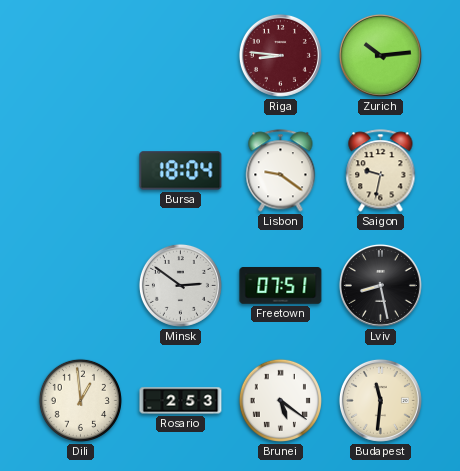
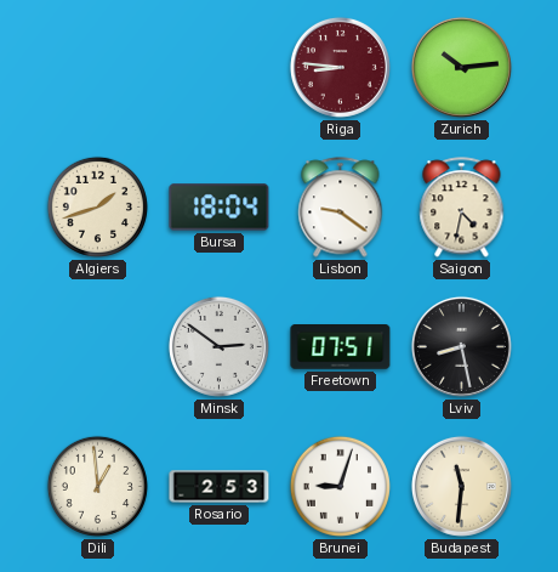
Algiers: none -> 1:42
Saigon: 9:32 -> 4:32
Brunei: 5:21 -> 9:03
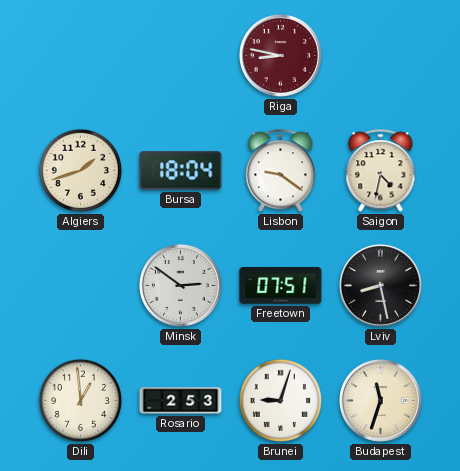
Riga: 8:46 -> 8:47
Zurich: 10:14 -> none
Budapest: 11:31 -> 11:33
